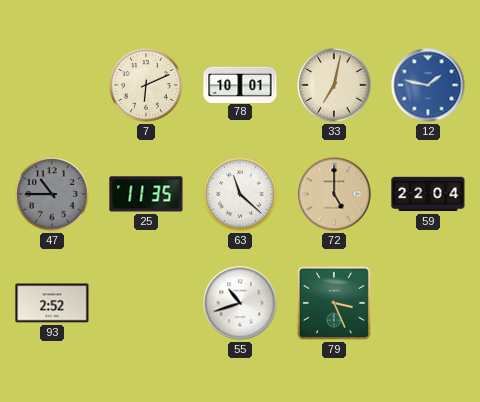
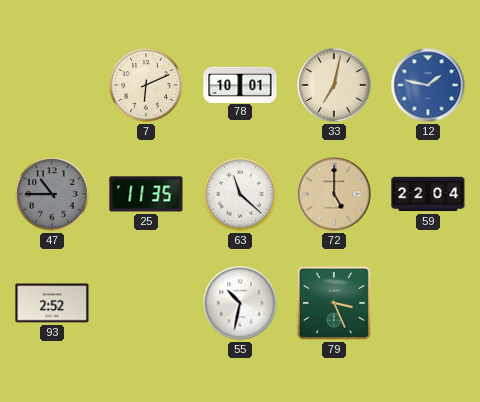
55: 10:42 -> 10:32
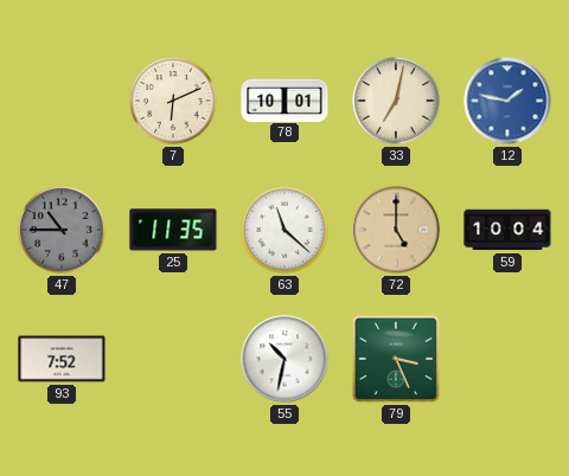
59: 22:04 -> 10:04
93: 2:52 -> 7:52
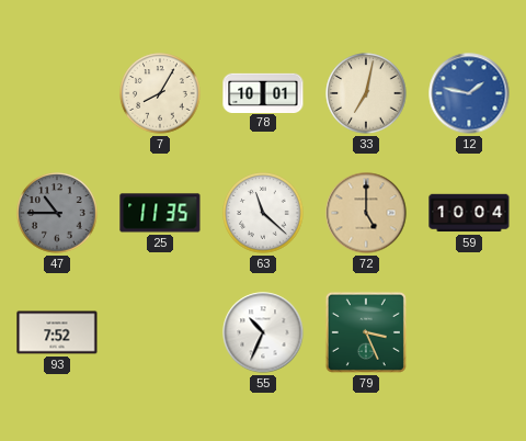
7: 6:11 -> 8:05
55: 10:32 -> 10:34
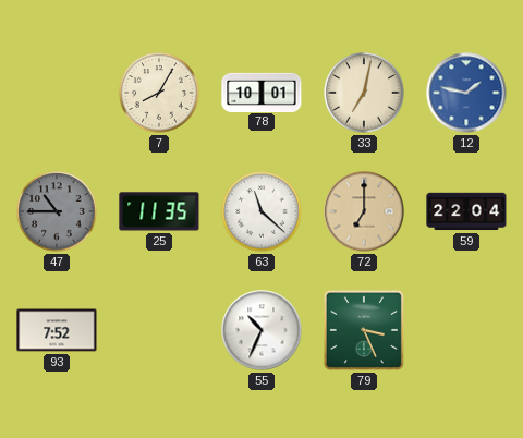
72: 5:00 -> 7:00
59: 10:04 -> 22:04
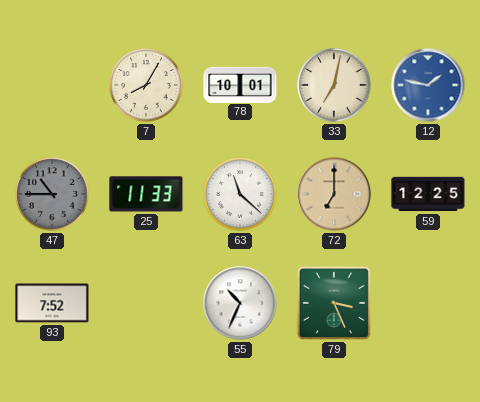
25: 11:35 -> 11:33
59: 22:04 -> 12:25
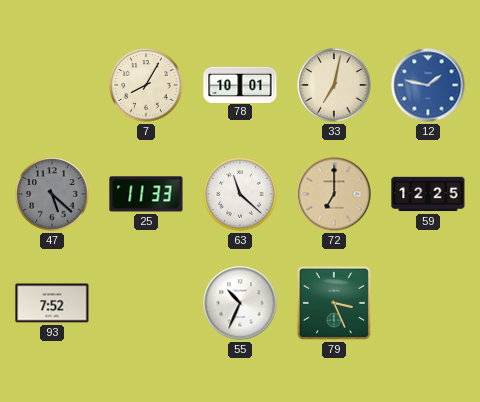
47: 10:45 -> 5:22
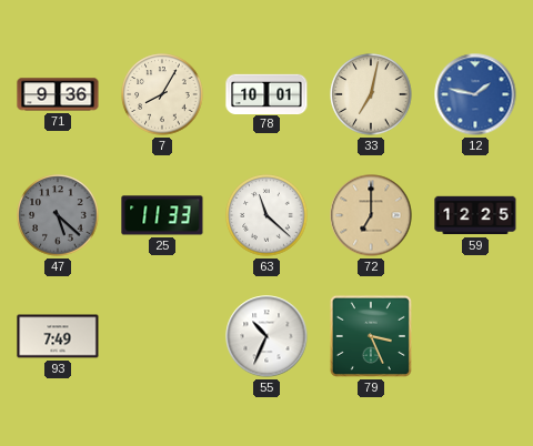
71: none -> 9:36
93: 7:52 -> 7:49
